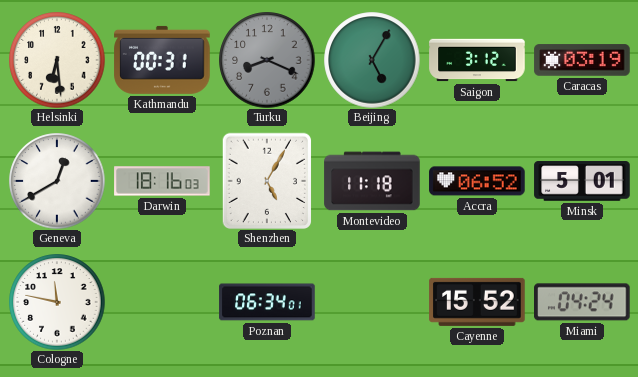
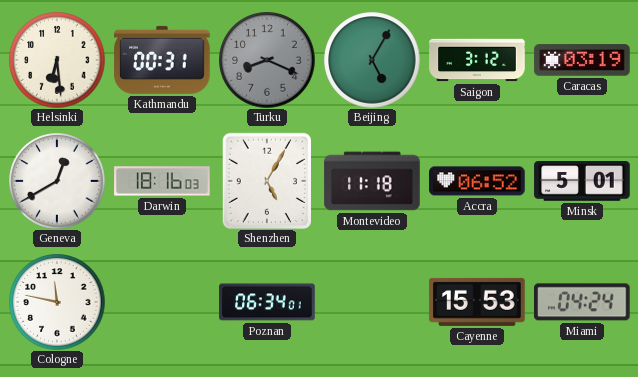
Cayenne: 15:52 -> 15:53
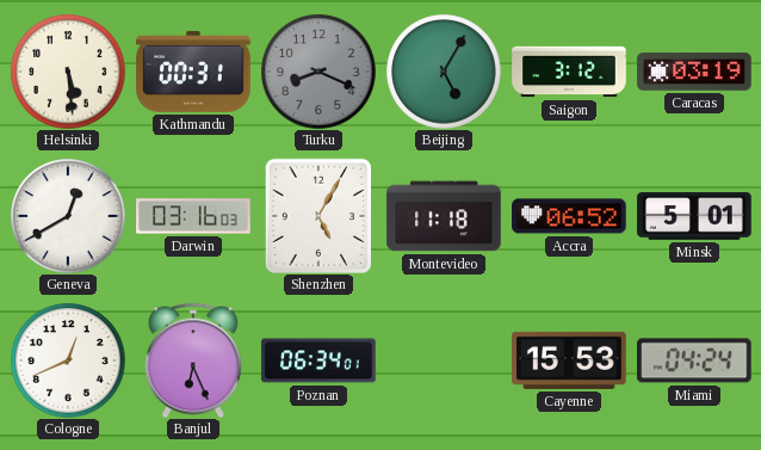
Helsinki: 6:29 -> 5:29
Darwin: 18:16 -> 03:16
Cologne: 11:47 -> 12:41
Banjul: none -> 6:26
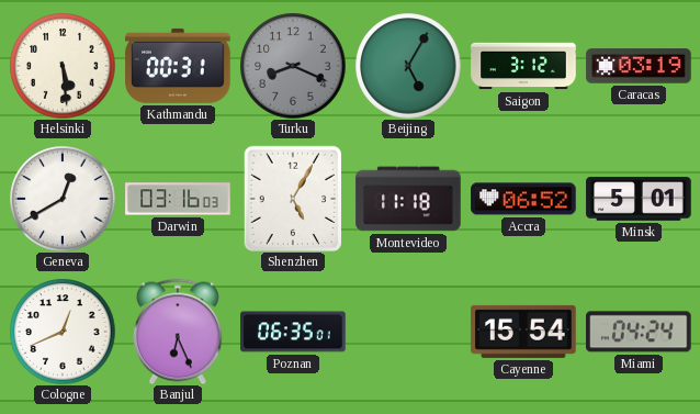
Poznan: 06:34 -> 06:35
Cayenne: 15:53 -> 15:54
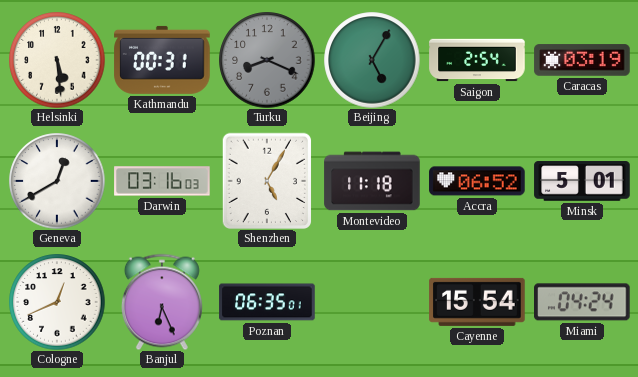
Saigon: 3:12 -> 2:54
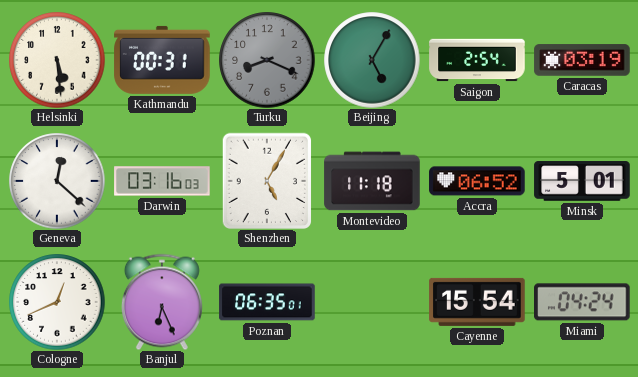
Geneva: 12:40 -> 12:22
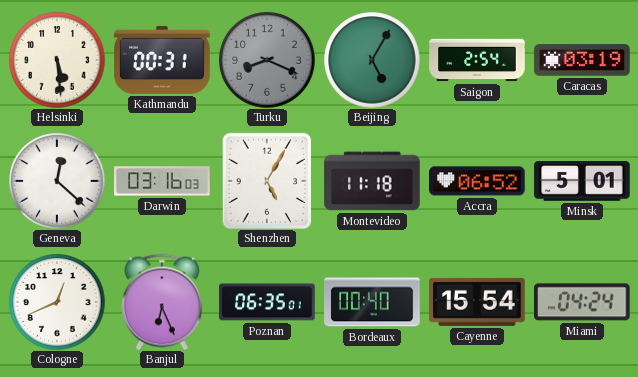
Bordeaux: none -> 00:40
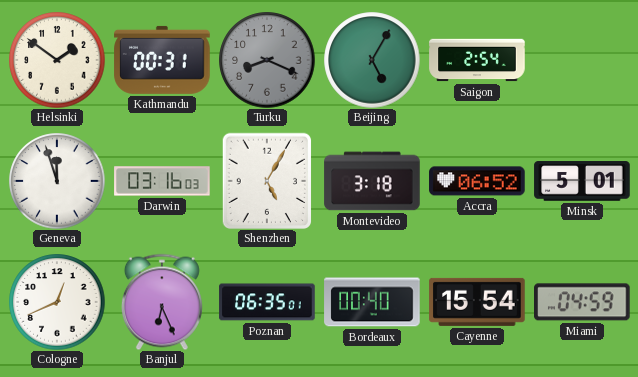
Helsinki: 5:29 -> 1:51
Caracas: 03:19 -> none
Geneva: 12:22 -> 11:57
Montevideo: 11:18 -> 3:18
Miami: 04:24 -> 04:59
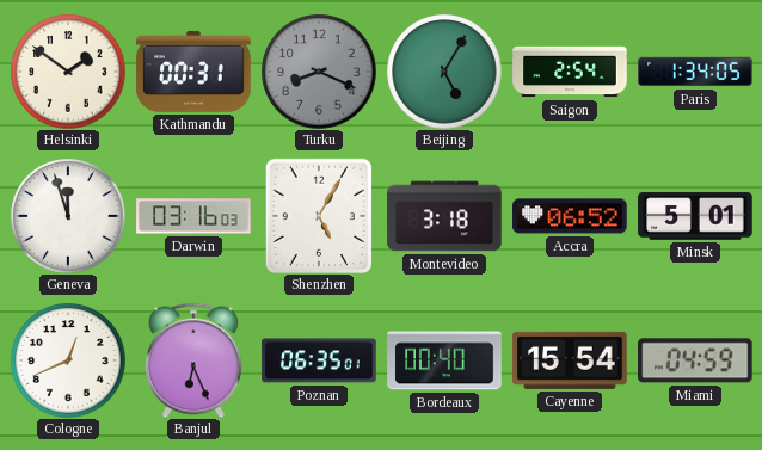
Paris: none -> 1:34
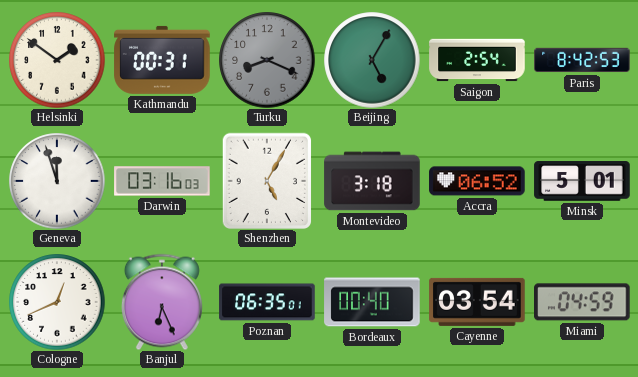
Paris: 1:34 -> 8:42
Cayenne: 15:54 -> 03:54
